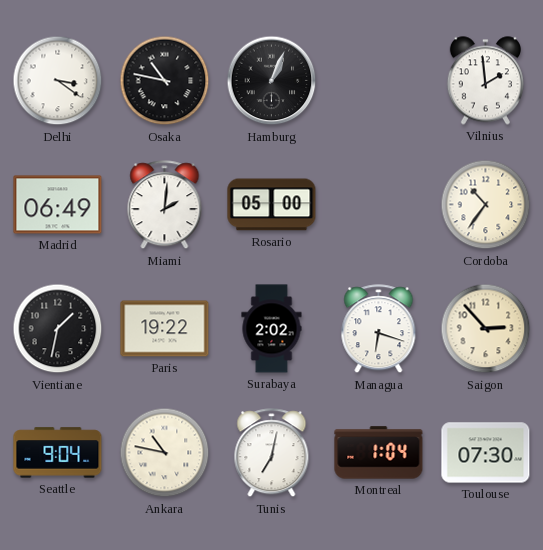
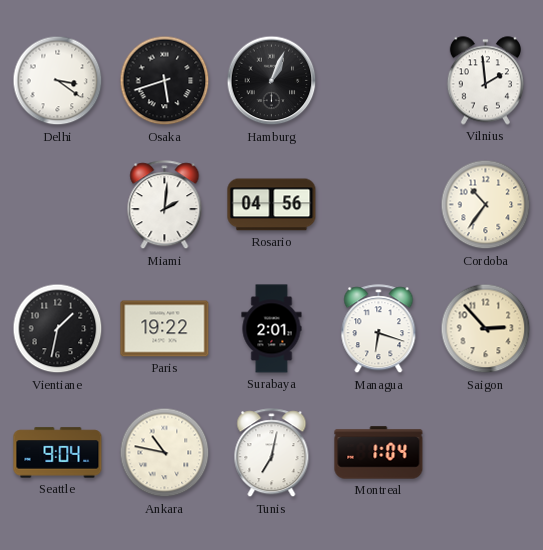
Osaka: 10:47 -> 5:42
Madrid: 06:49 -> none
Rosario: 05:00 -> 04:56
Surabaya: 2:02 -> 2:01
Toulouse: 07:30 -> none
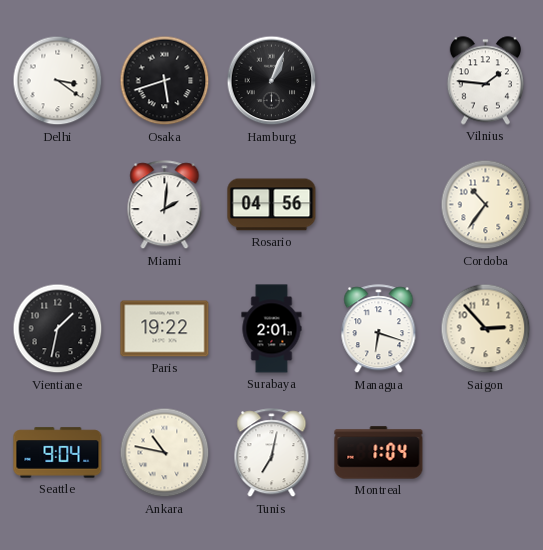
Vilnius: 1:59 -> 1:46
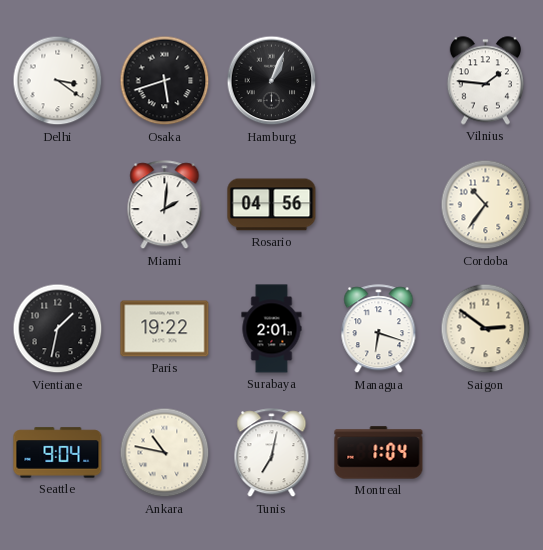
Saigon: 2:53 -> 2:51
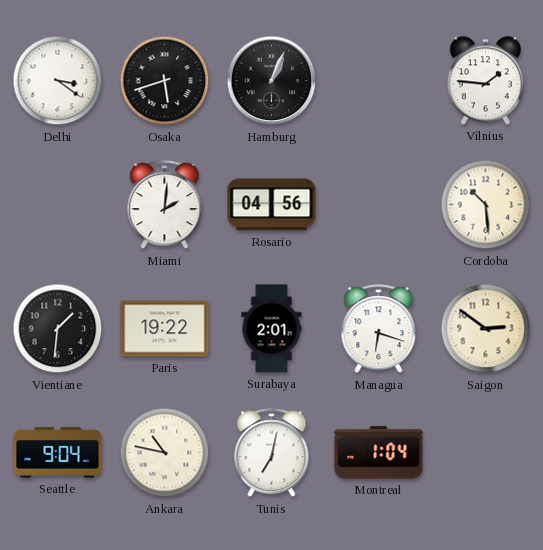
Cordoba: 10:36 -> 10:29
Vientiane: 1:32 -> 1:31
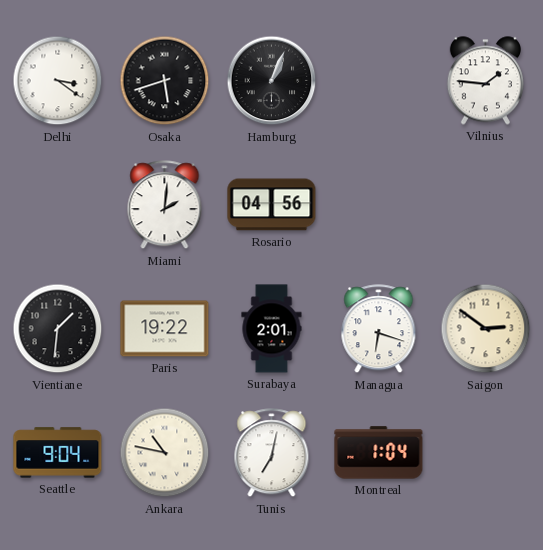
Cordoba: 10:29 -> none
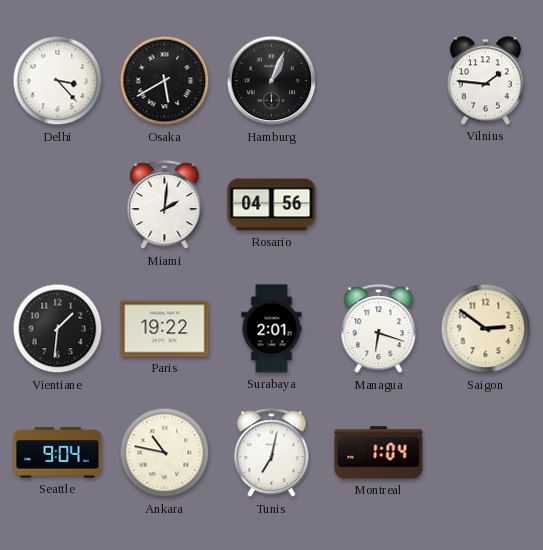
Delhi: 3:21 -> 3:23
Osaka: 5:42 -> 5:40
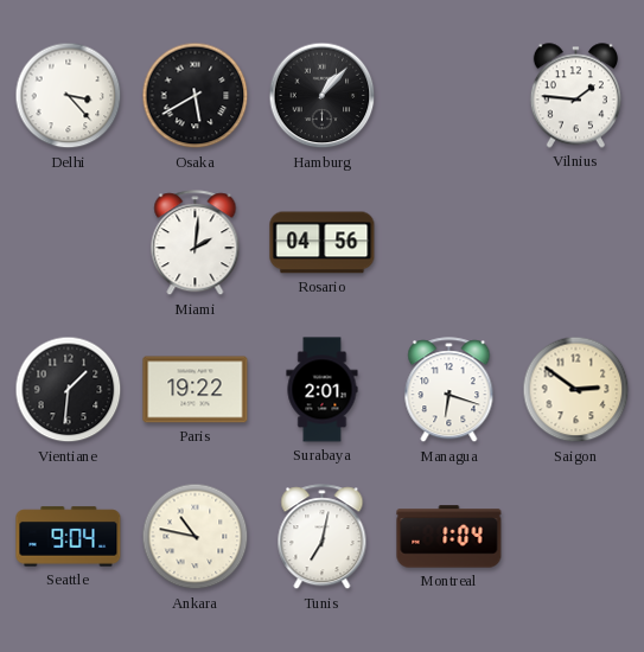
Hamburg: 1:04 -> 1:07
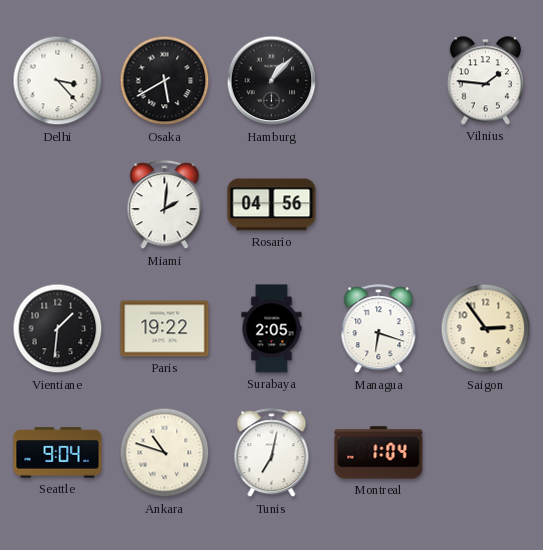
Surabaya: 2:01 -> 2:05
Saigon: 2:51 -> 2:54
Ankara: 10:47 -> 10:48
